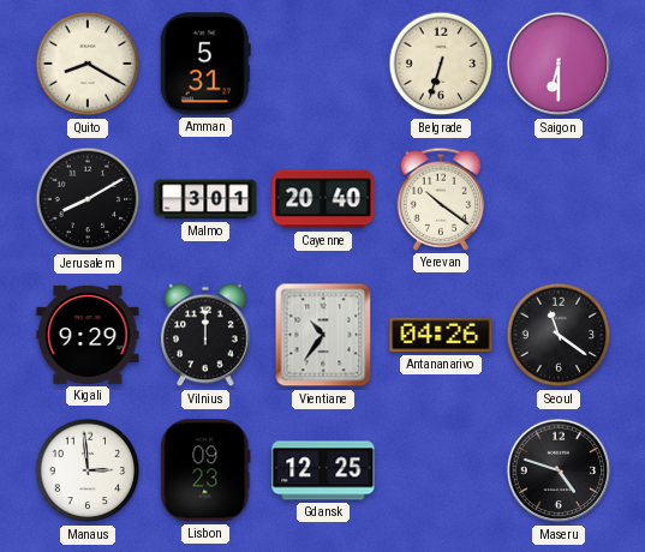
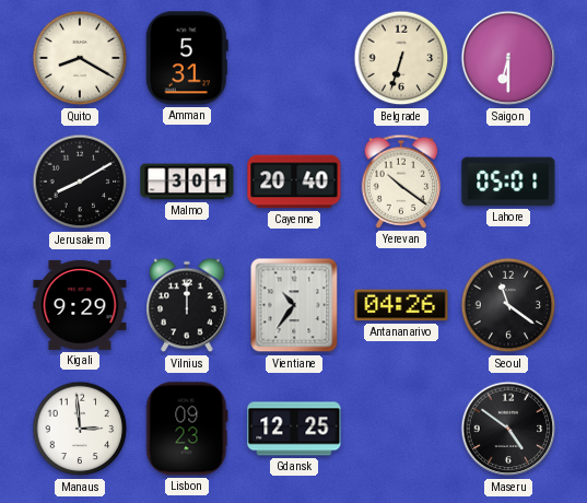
Lahore: none -> 05:01
Maseru: 4:48 -> 4:51
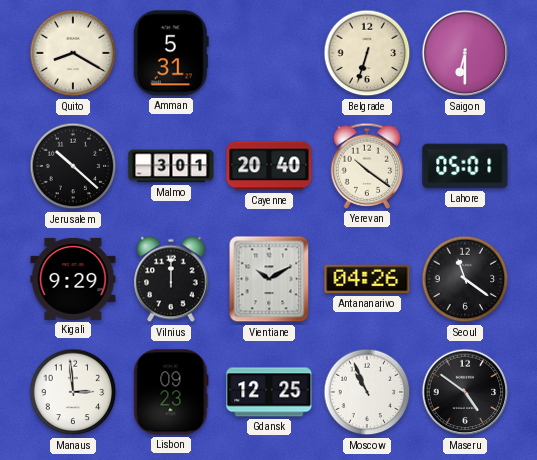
Jerusalem: 8:10 -> 10:22
Vientiane: 10:36 -> 10:10
Moscow: none -> 10:56
